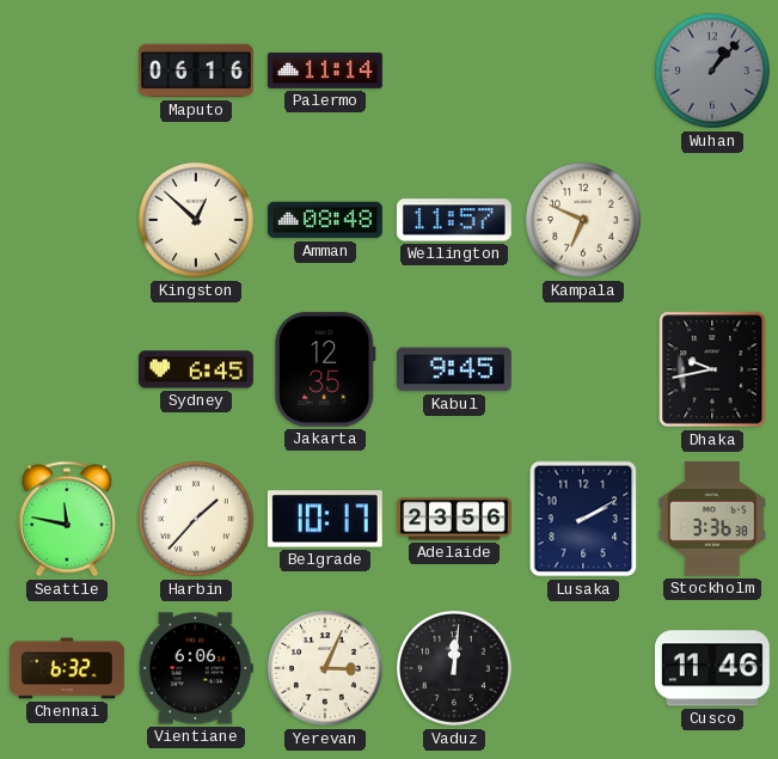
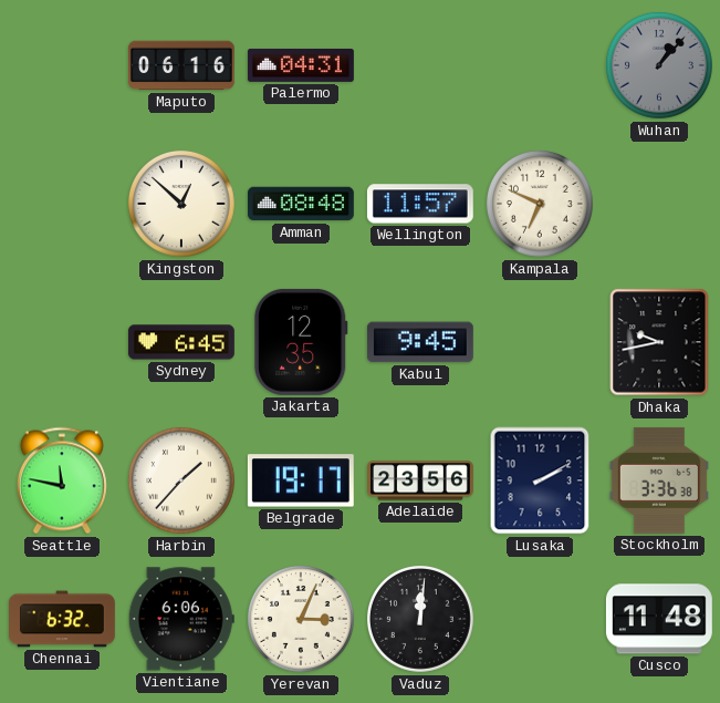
Palermo: 11:14 -> 04:31
Belgrade: 10:17 -> 19:17
Cusco: 11:46 -> 11:48
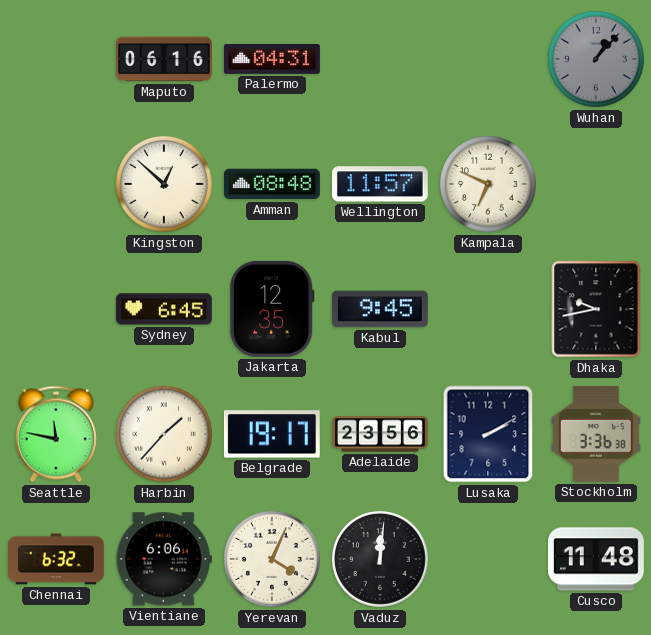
Yerevan: 3:04 -> 4:04
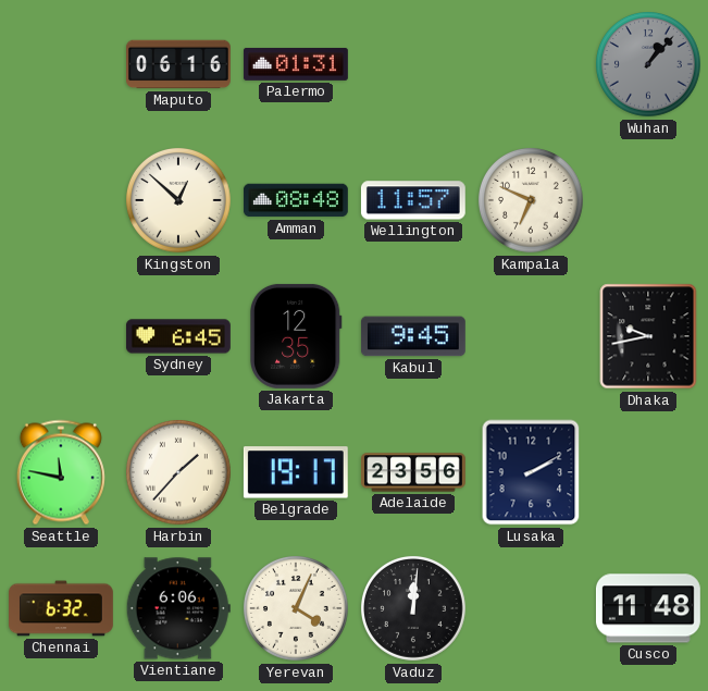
Palermo: 04:31 -> 01:31
Stockholm: 3:36 -> none
